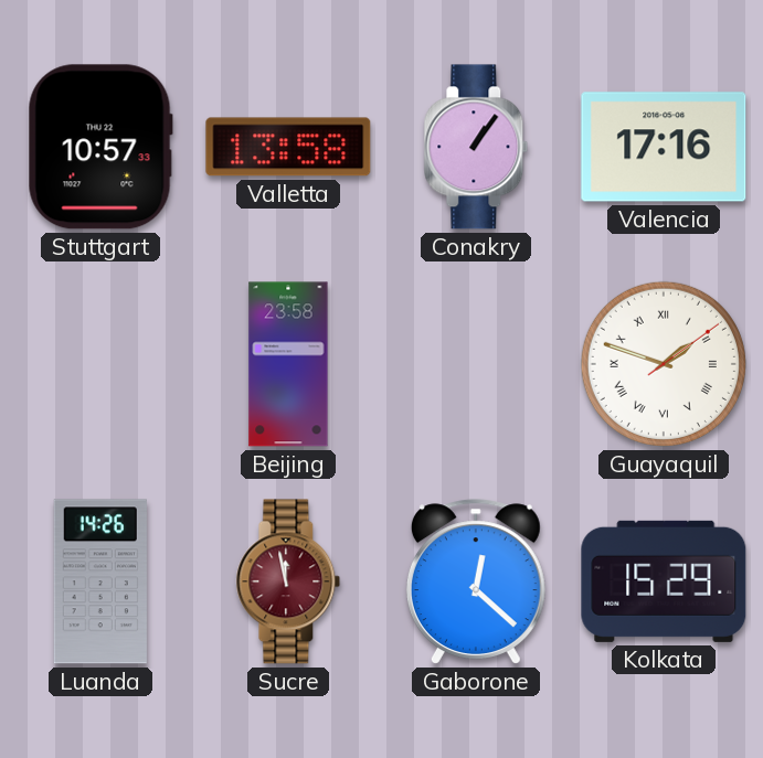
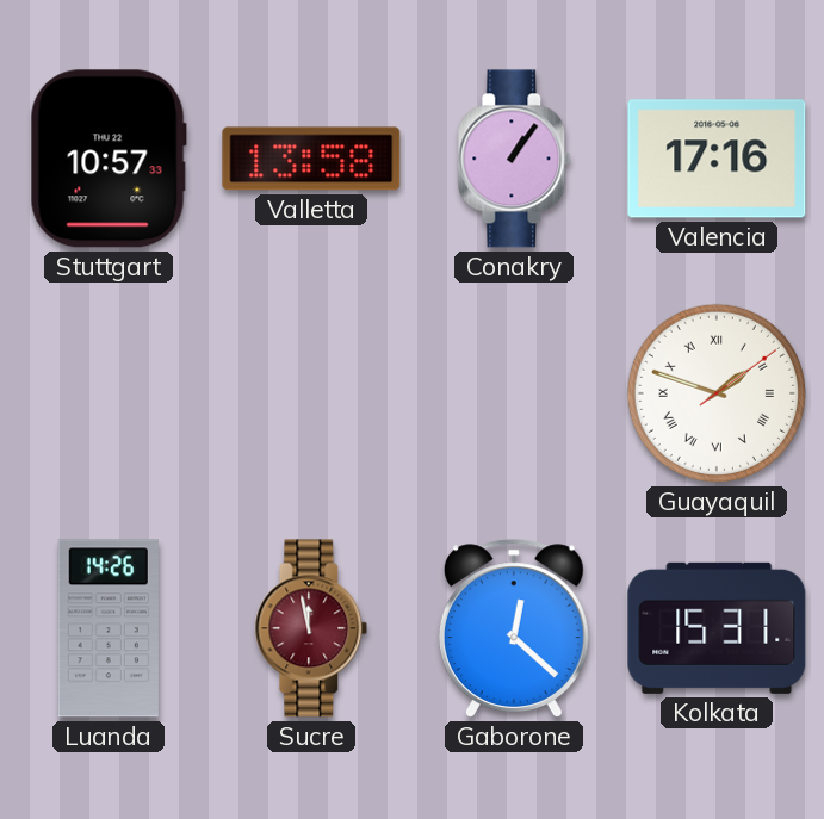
Beijing: 23:58 -> none
Kolkata: 15:29 -> 15:31
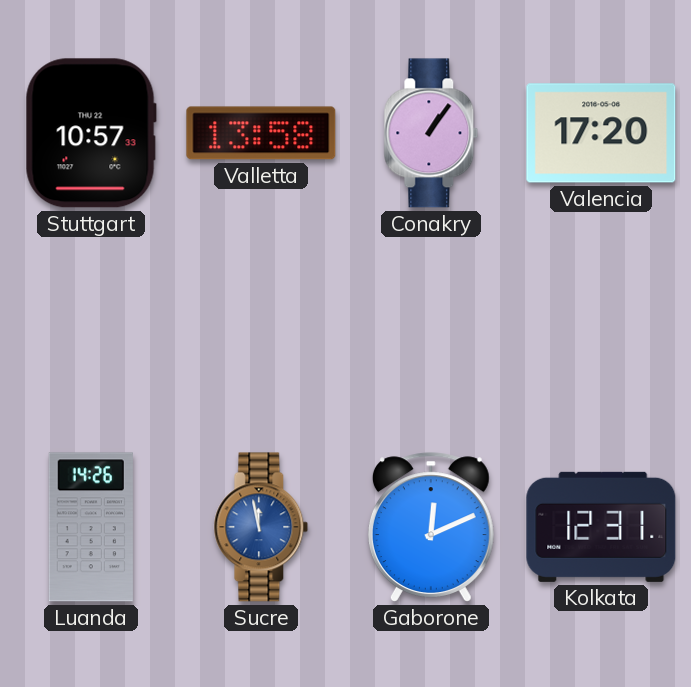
Valencia: 17:16 -> 17:20
Guayaquil: 1:48 -> none
Sucre dial: burgundy -> blue
Gaborone: 12:22 -> 12:11
Kolkata: 15:31 -> 12:31
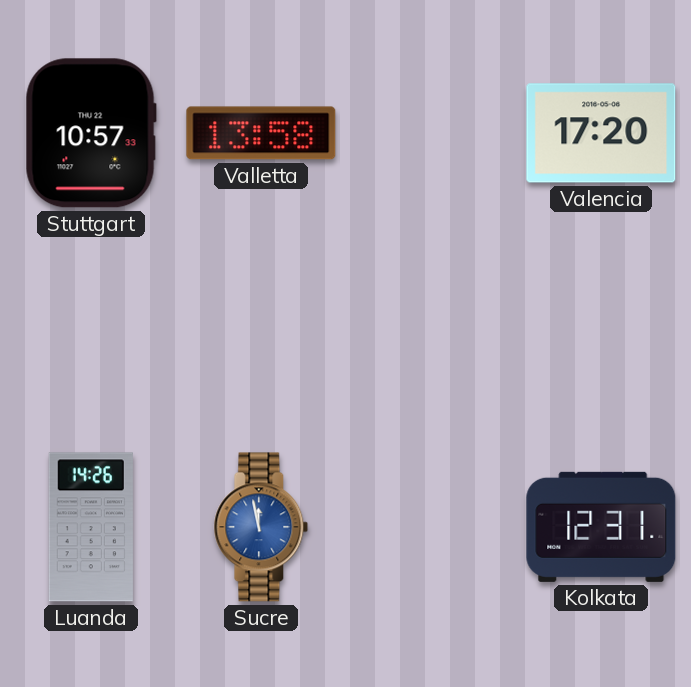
Conakry: 1:06 -> none
Gaborone: 12:11 -> none
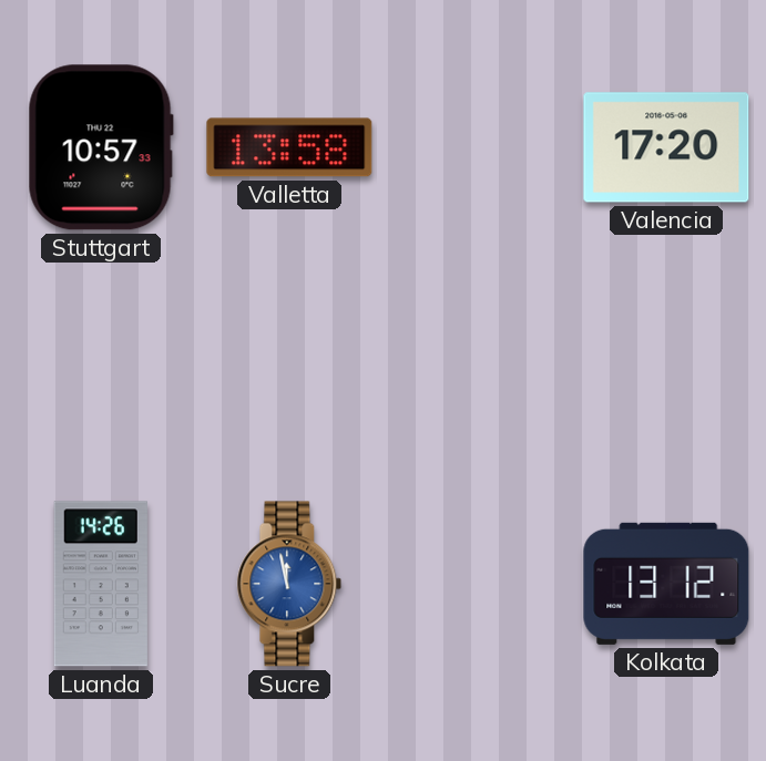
Kolkata: 12:31 -> 13:12
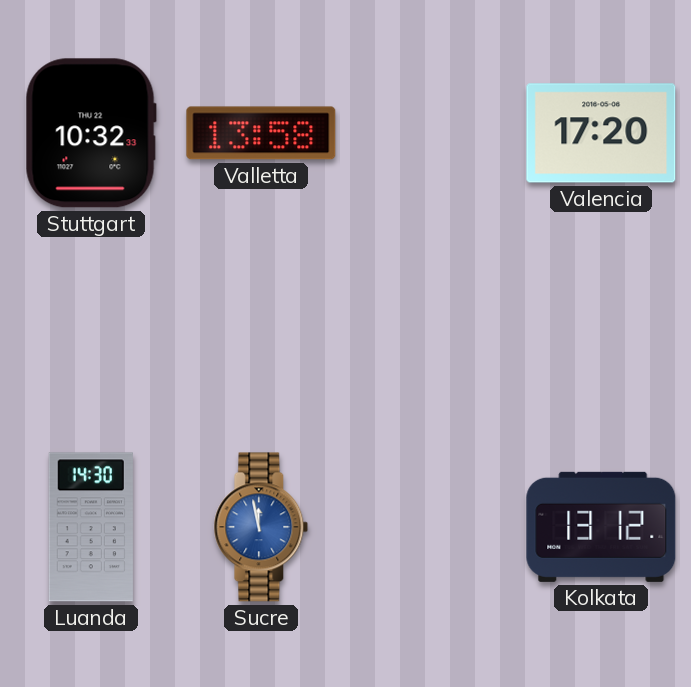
Stuttgart: 10:57 -> 10:32
Luanda: 14:26 -> 14:30
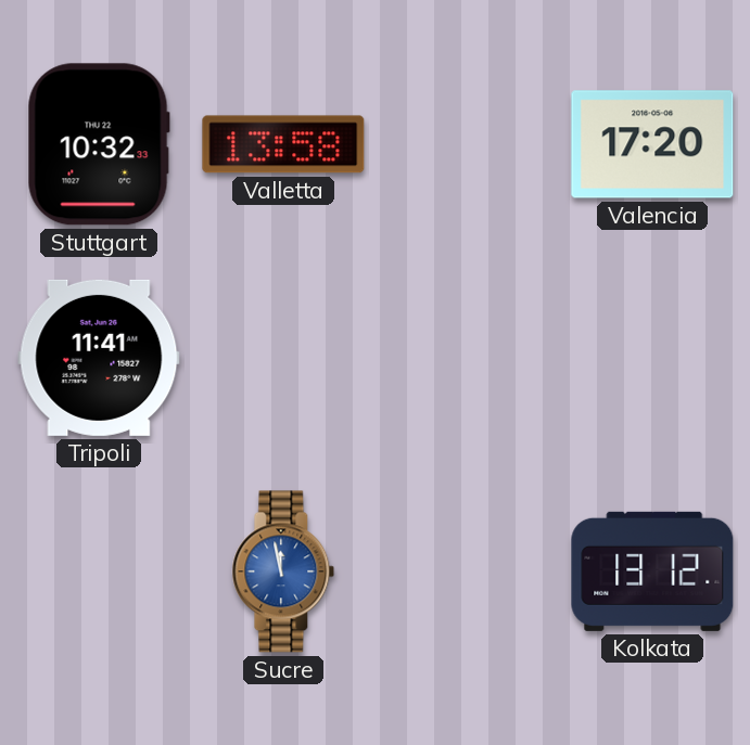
Tripoli: none -> 11:41
Luanda: 14:30 -> none
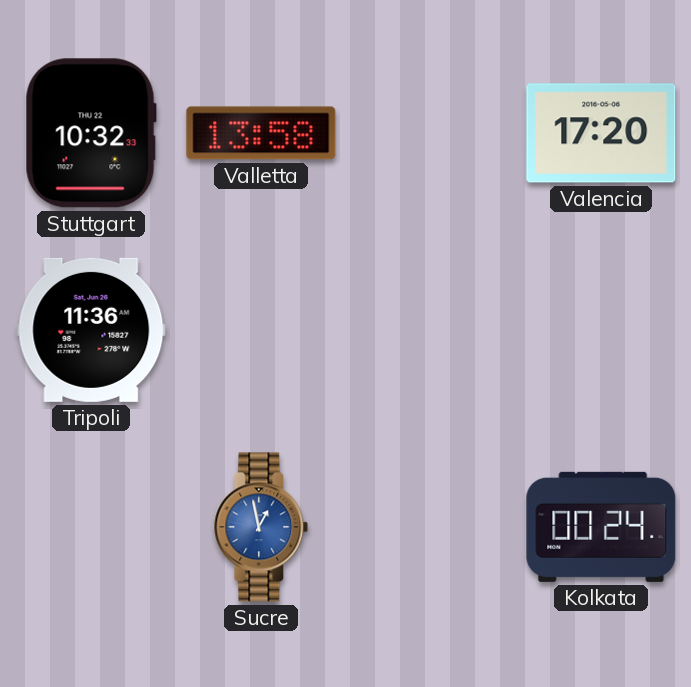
Tripoli: 11:41 -> 11:36
Sucre: 11:58 -> 12:58
Kolkata: 13:12 -> 00:24
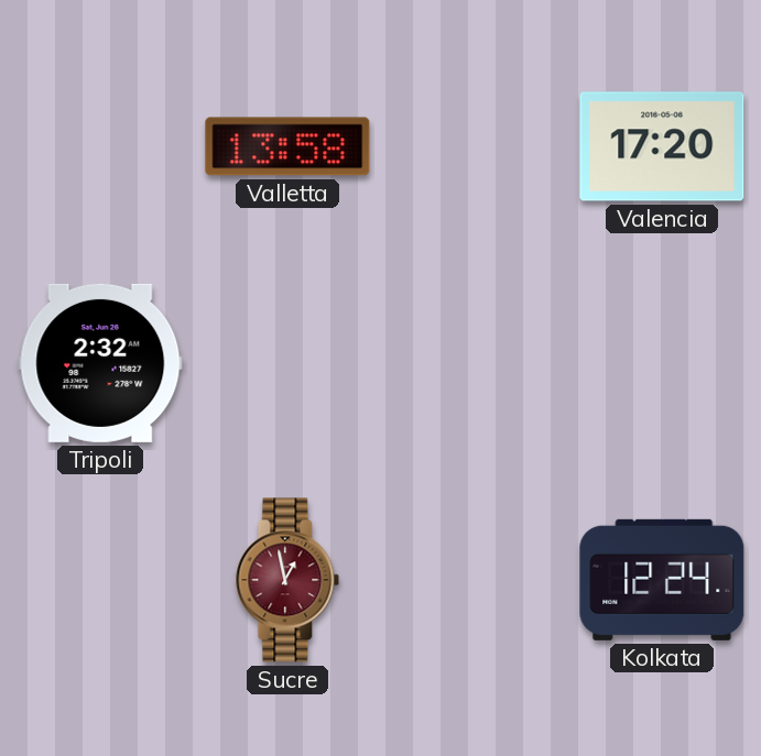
Stuttgart: 10:32 -> none
Tripoli: 11:36 -> 2:32
Sucre dial: blue -> burgundy
Kolkata: 00:24 -> 12:24
